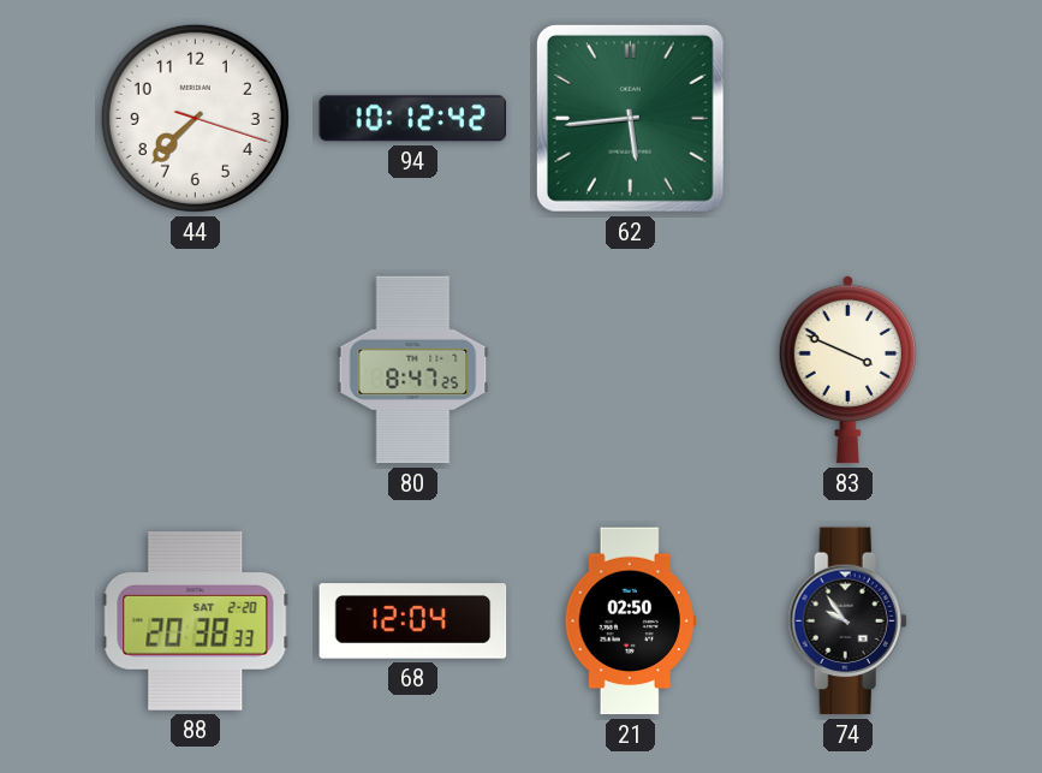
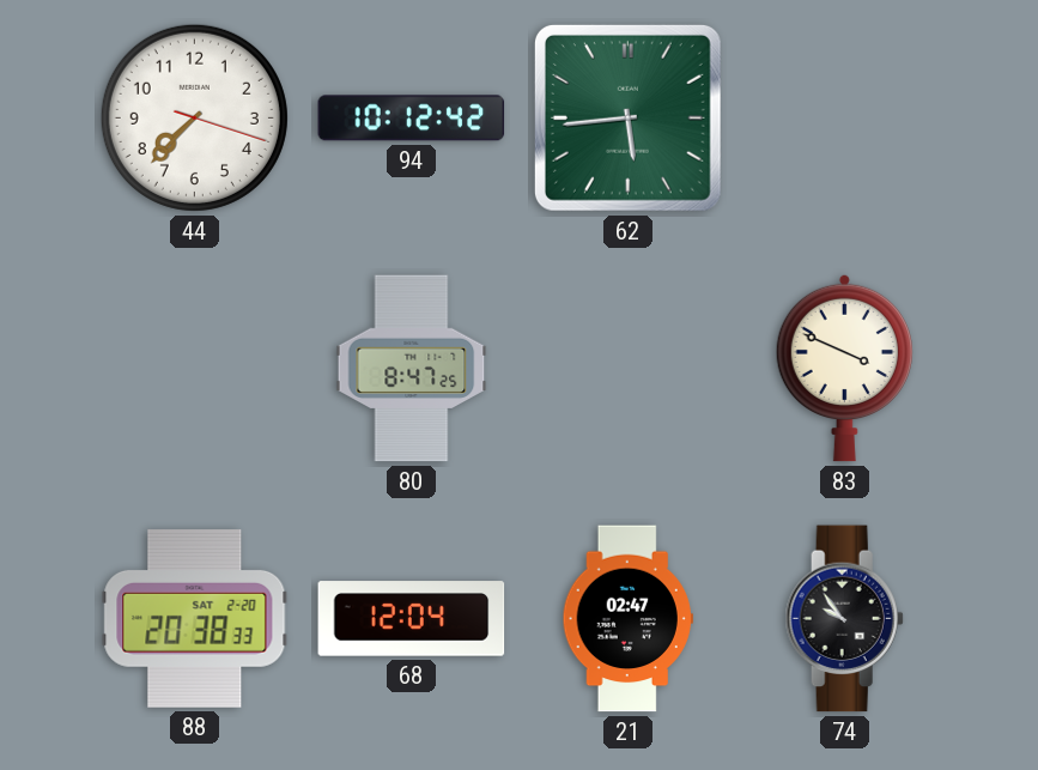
21: 02:50 -> 02:47
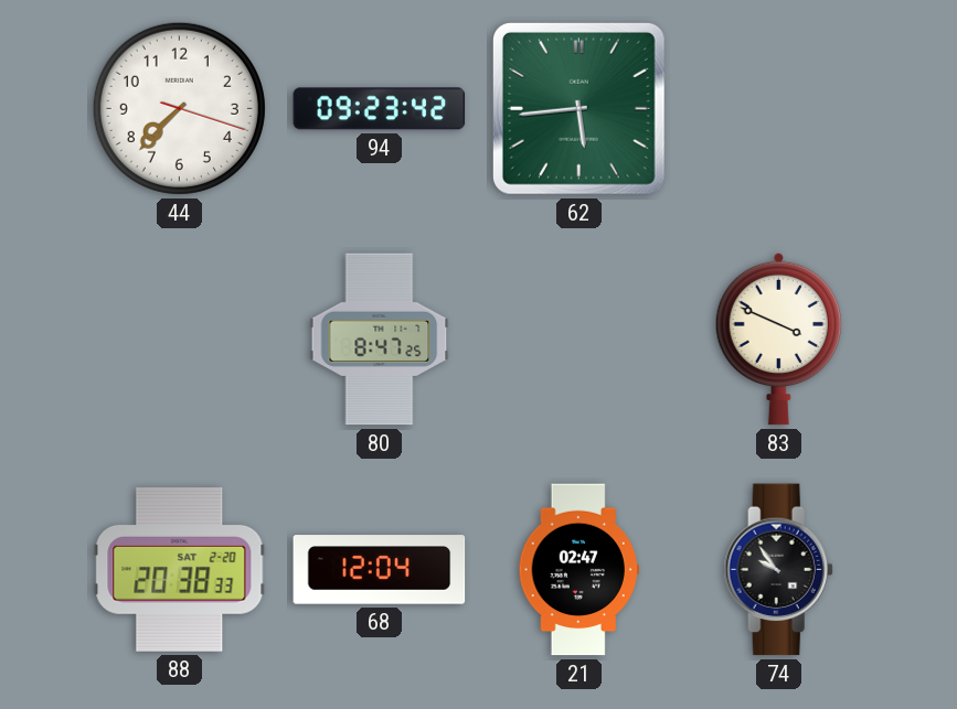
94: 10:12 -> 09:23
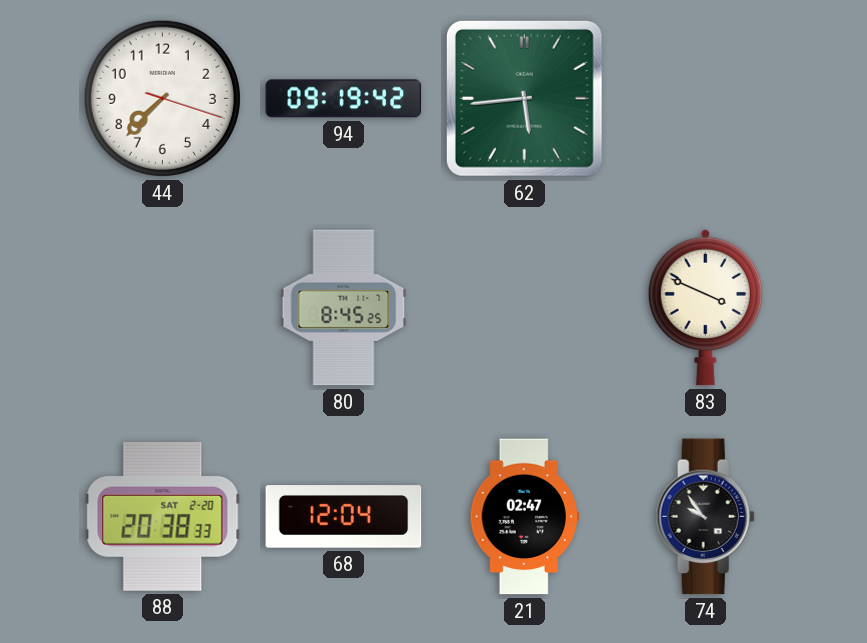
94: 09:23 -> 09:19
80: 8:47 -> 8:45
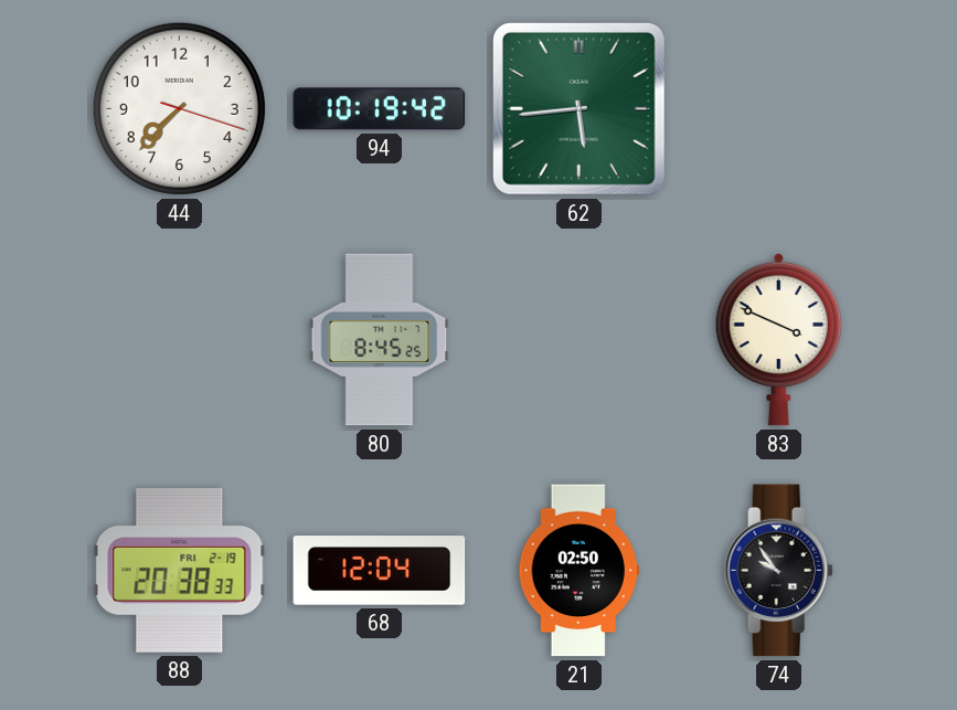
94: 09:19 -> 10:19
88 date: SAT 2-20 -> FRI 2-19
21: 02:47 -> 02:50
